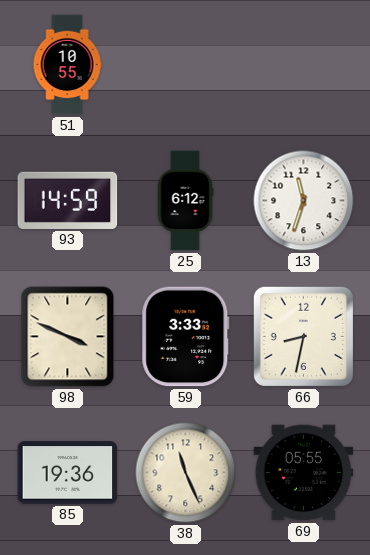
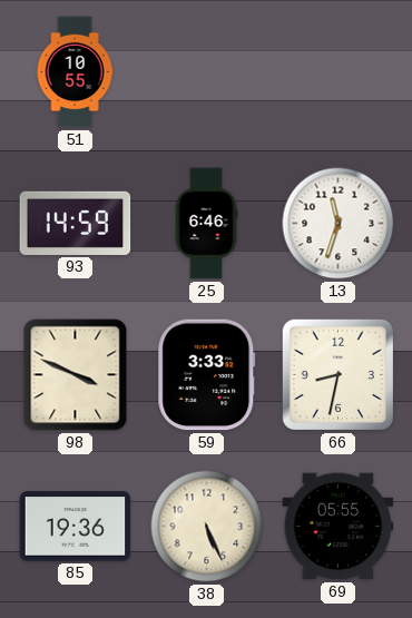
25: 6:12 -> 6:46
38: 11:26 -> 5:26
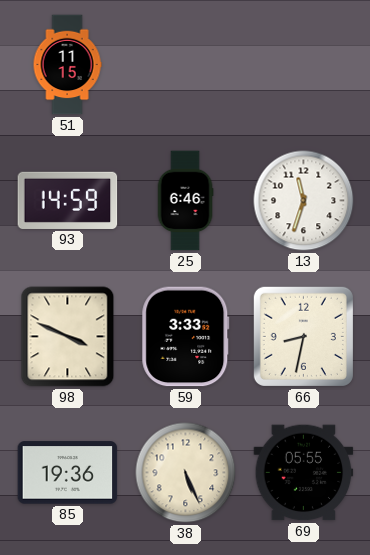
51: 10:55 -> 11:15
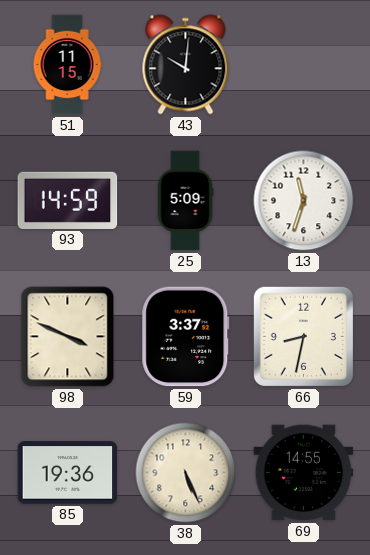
43: none -> 10:01
25: 6:46 -> 5:09
59: 3:33 -> 3:37
69: 05:55 -> 14:55
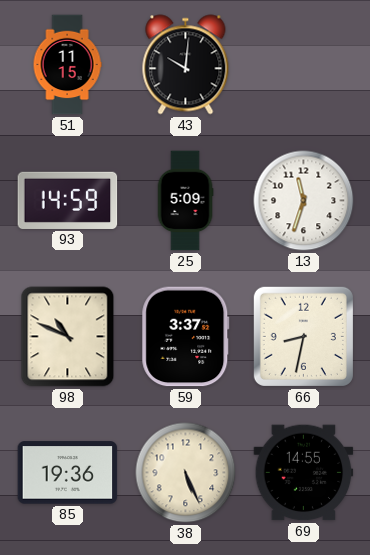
98: 3:49 -> 10:49
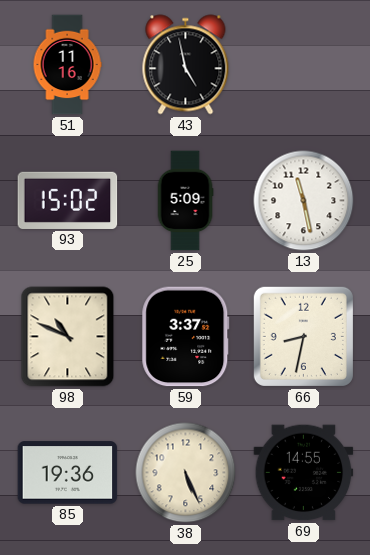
51: 11:15 -> 11:16
43: 10:01 -> 4:58
93: 14:59 -> 15:02
13: 11:33 -> 11:28
